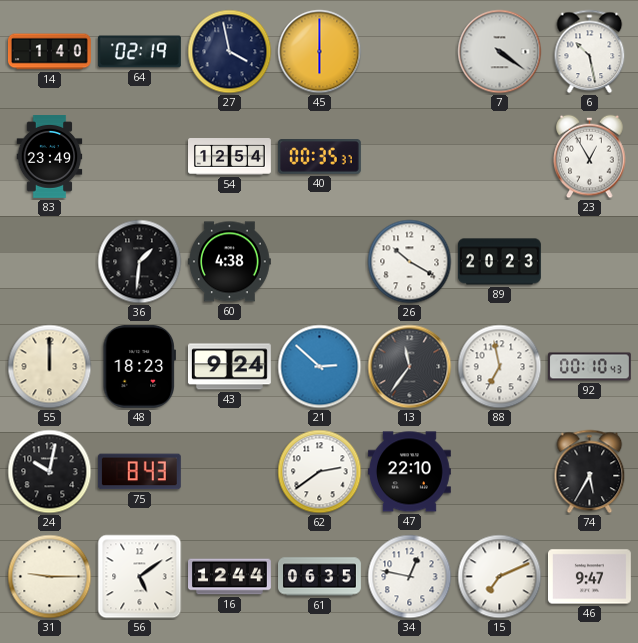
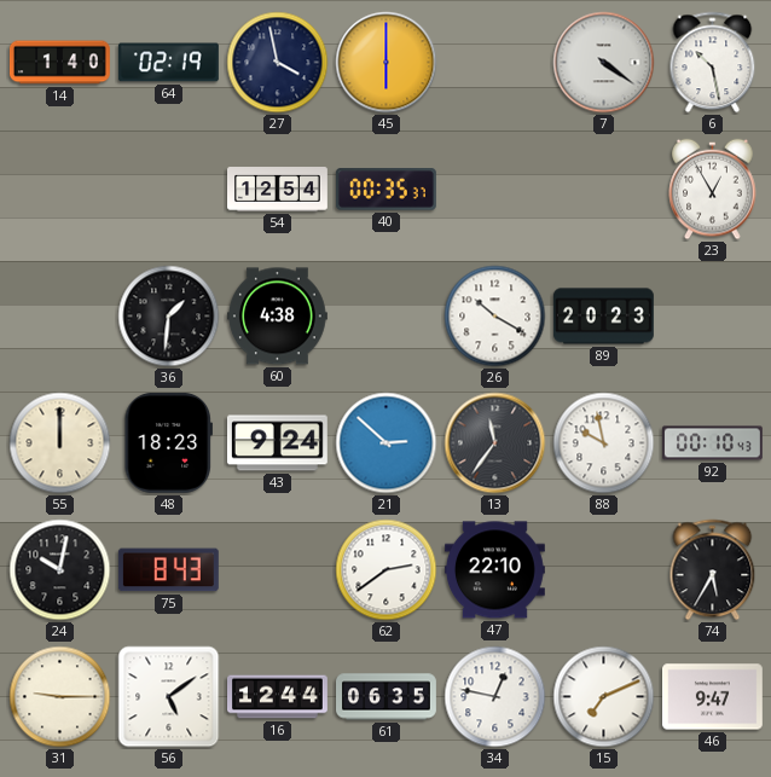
83: 23:49 -> none
88: 6:58 -> 9:58
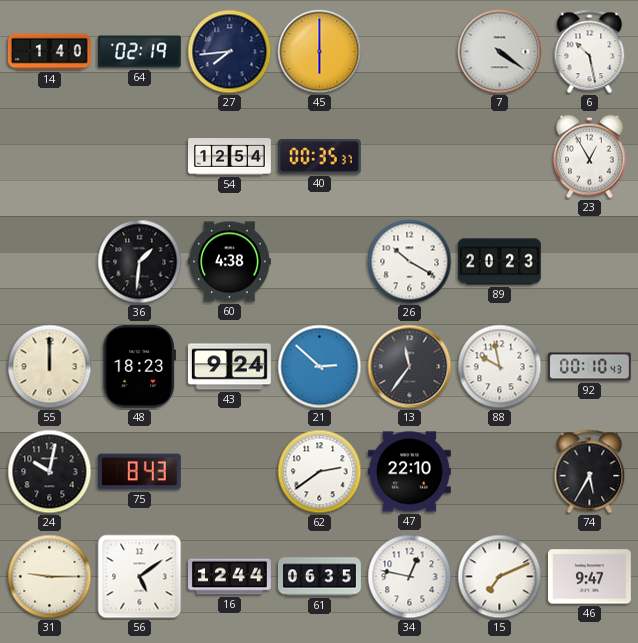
27: 3:58 -> 7:44
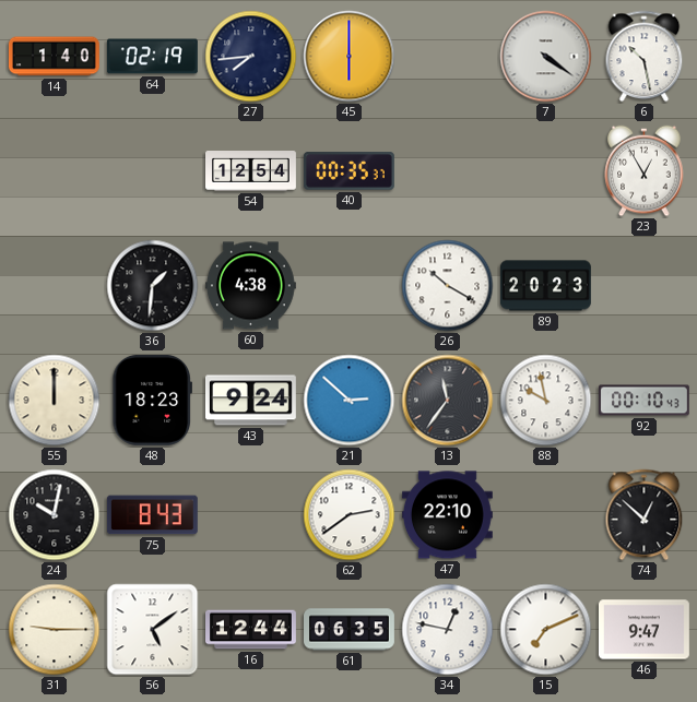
74: 5:35 -> 12:52
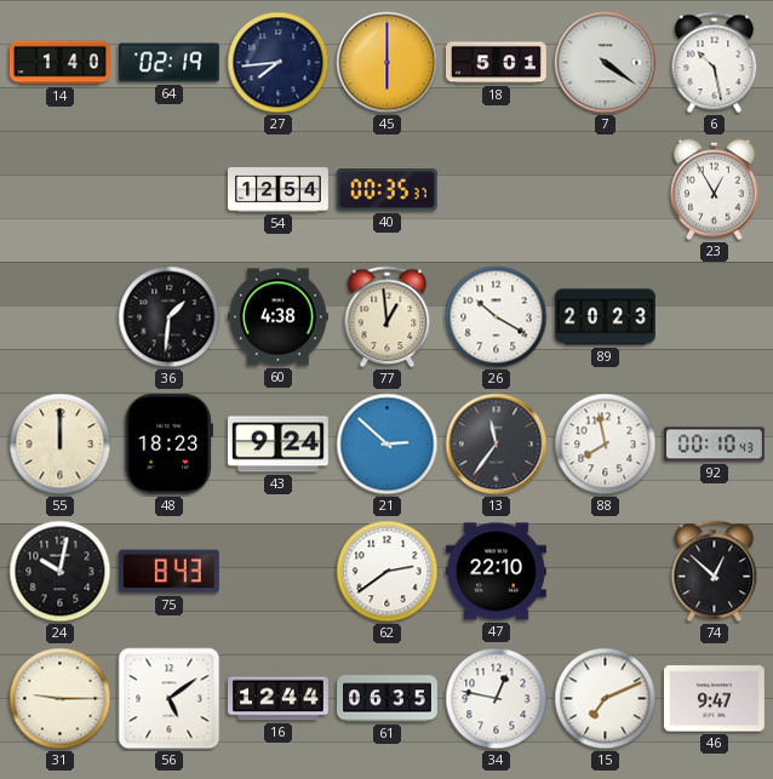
18: none -> 5:01
77: none -> 12:59
88: 9:58 -> 7:58
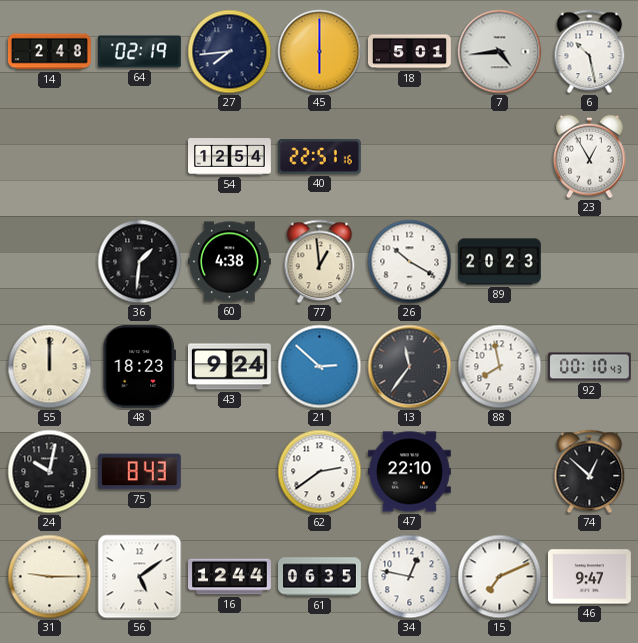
14: 1:40 -> 2:48
7: 4:21 -> 4:44
40: 00:35 -> 22:51
